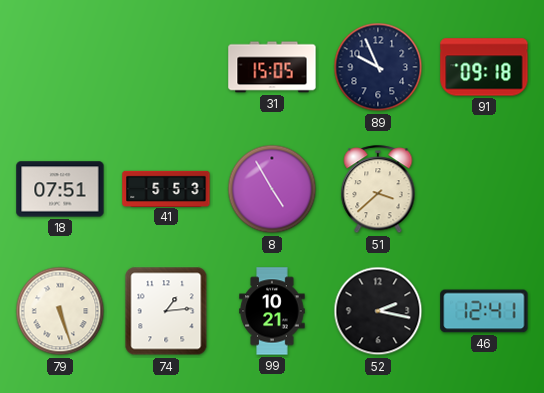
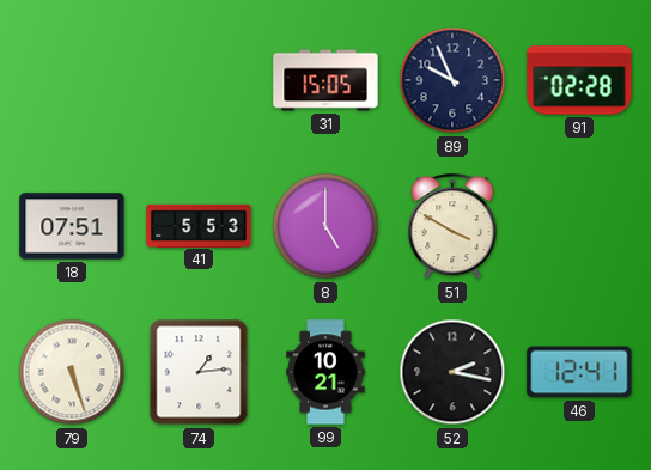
91: 09:18 -> 02:28
8: 4:55 -> 5:00
51: 3:38 -> 3:50
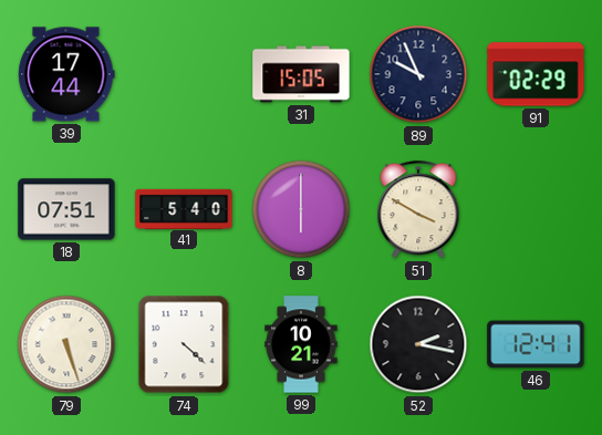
39: none -> 17:44
91: 02:28 -> 02:29
41: 5:53 -> 5:40
8: 5:00 -> 6:00
74: 1:14 -> 4:22
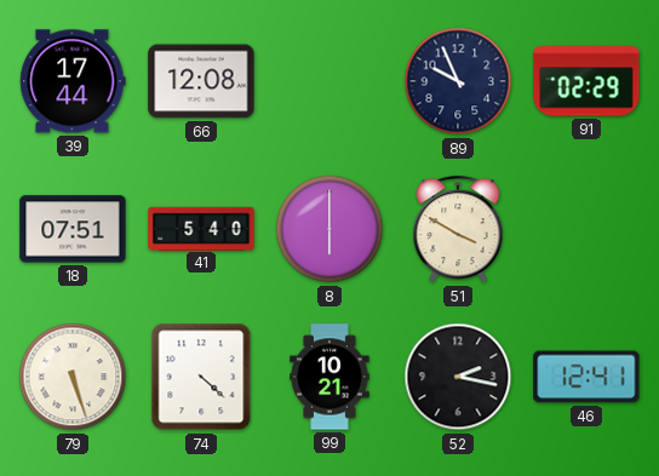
66: none -> 12:08
31: 15:05 -> none
